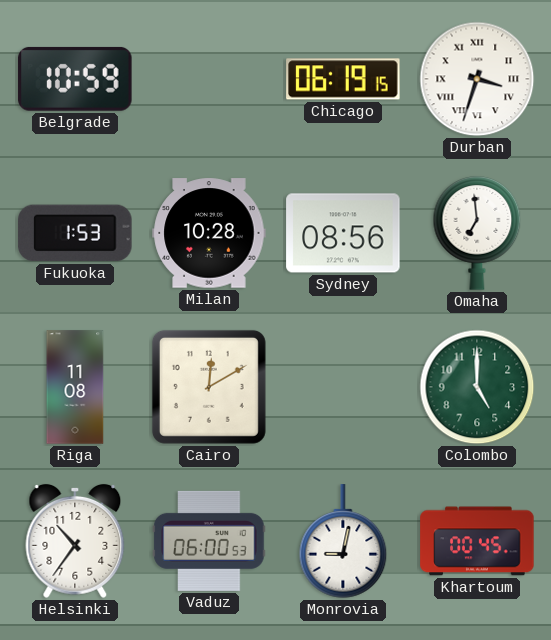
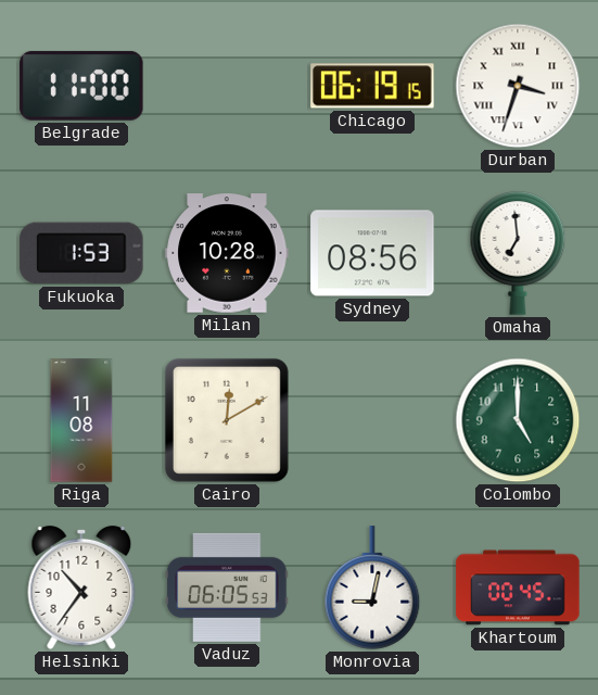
Belgrade: 10:59 -> 11:00
Vaduz: 06:00 -> 06:05
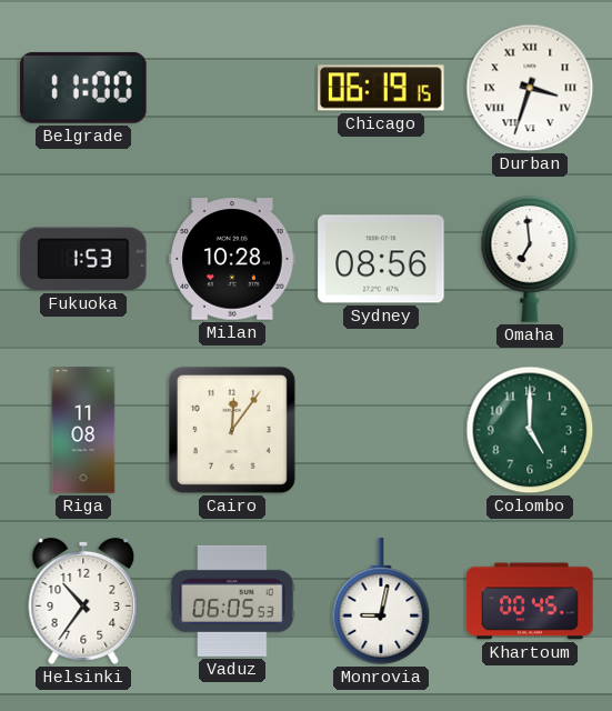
Cairo: 12:10 -> 12:06
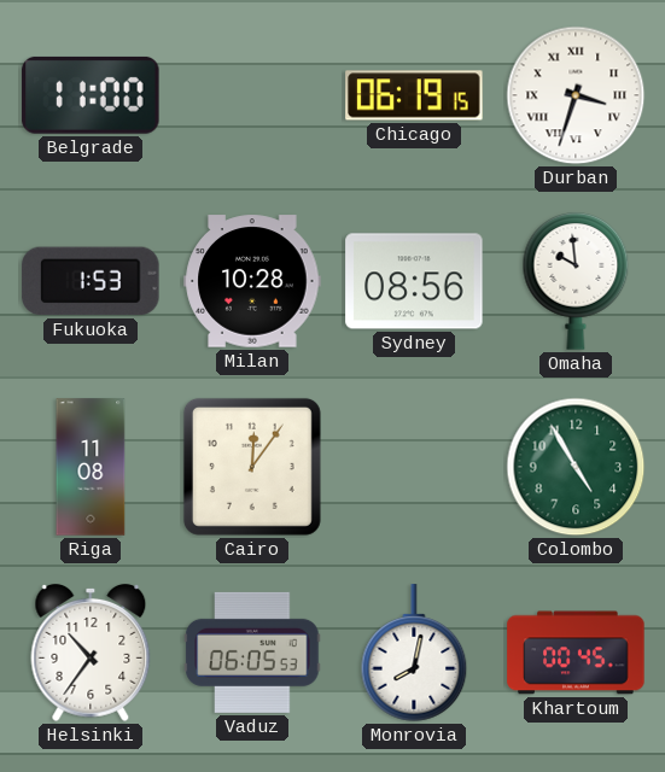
Omaha: 6:59 -> 9:59
Colombo: 5:00 -> 4:55
Monrovia: 9:02 -> 8:02
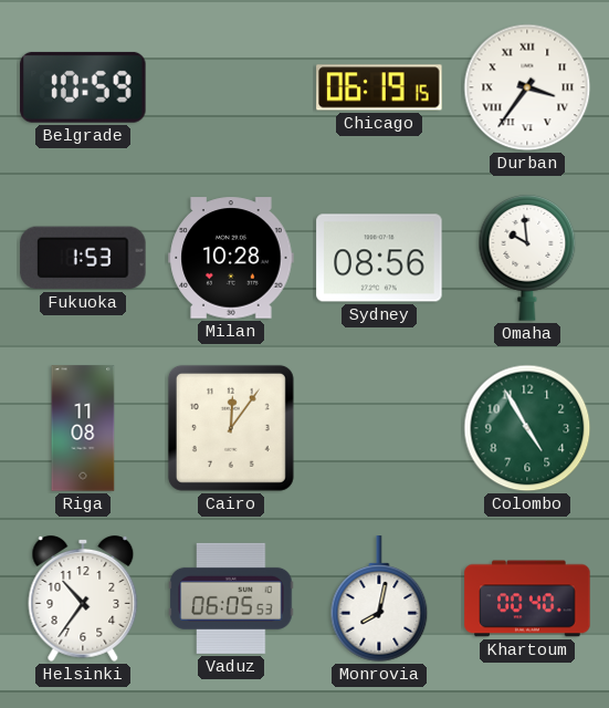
Belgrade: 11:00 -> 10:59
Durban: 3:33 -> 3:36
Khartoum: 00:45 -> 00:40
